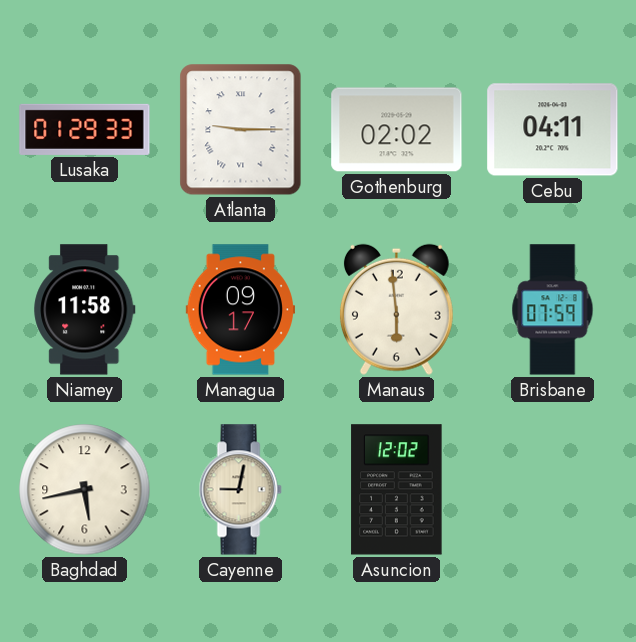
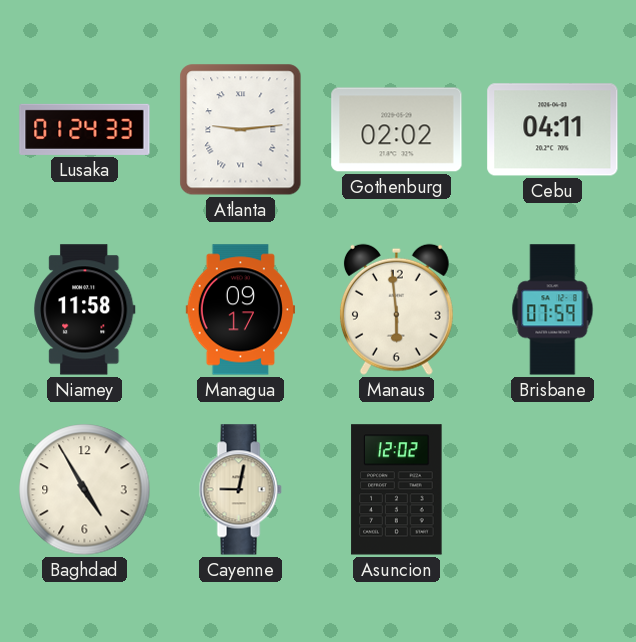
Lusaka: 01:29 -> 01:24
Atlanta: 9:15 -> 9:14
Baghdad: 5:43 -> 4:55
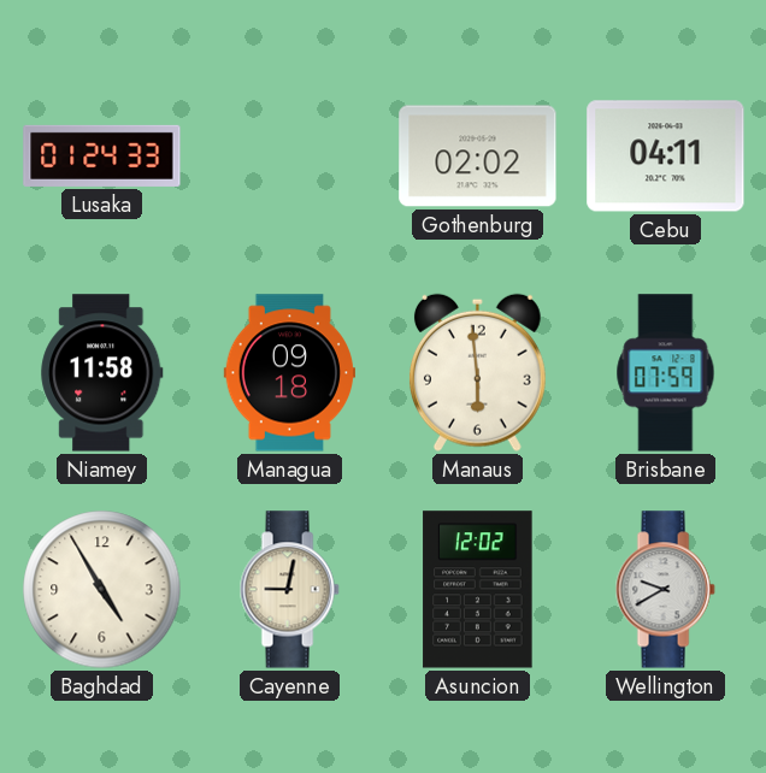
Atlanta: 9:14 -> none
Managua: 09:17 -> 09:18
Wellington: none -> 9:40
